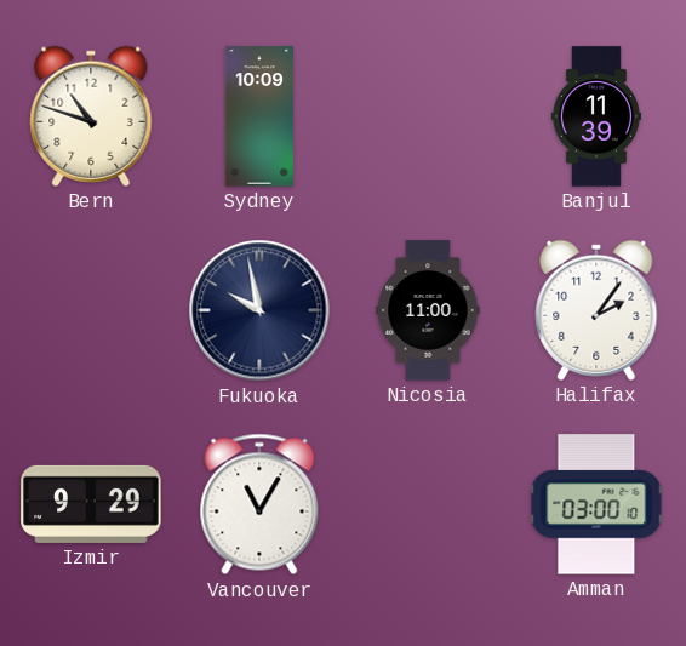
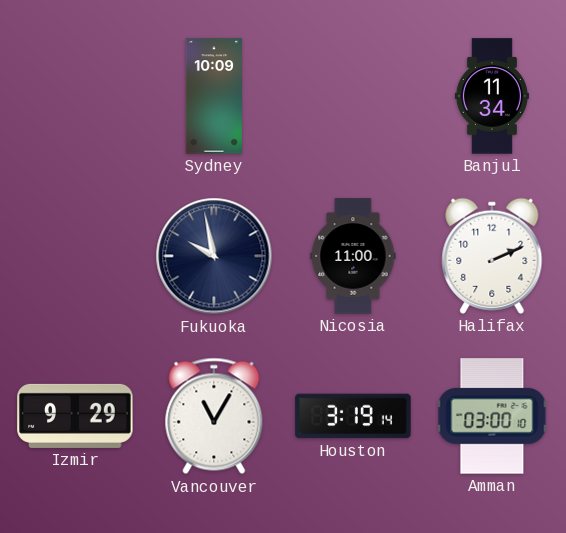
Bern: 10:48 -> none
Banjul: 11:39 -> 11:34
Halifax: 2:06 -> 2:11
Houston: none -> 3:19
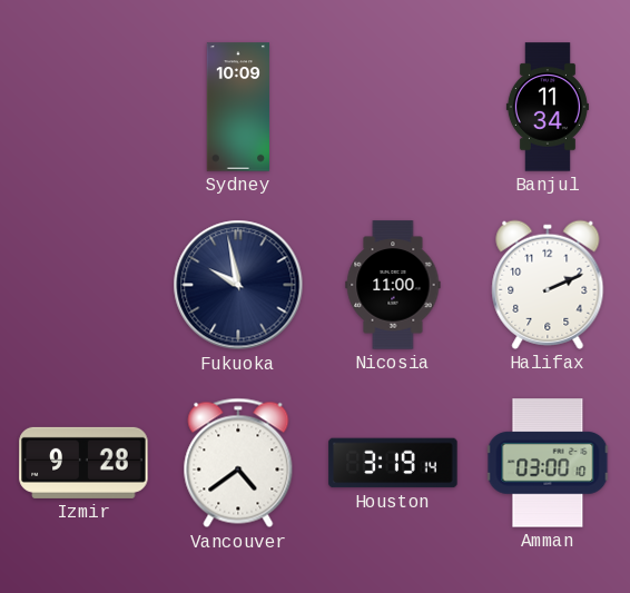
Izmir: 9:29 -> 9:28
Vancouver: 11:05 -> 4:39
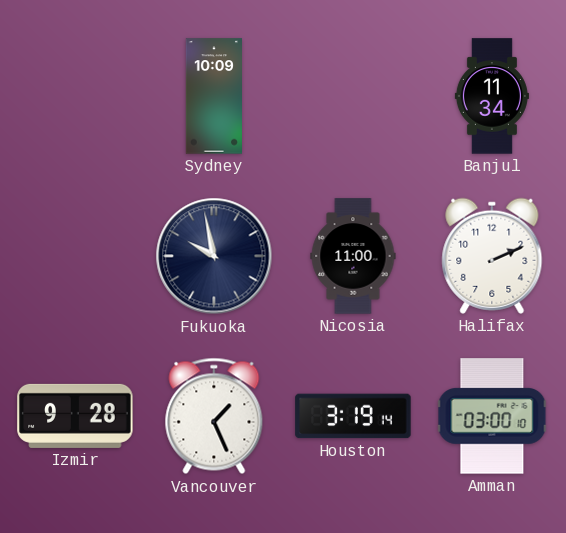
Vancouver: 4:39 -> 1:26
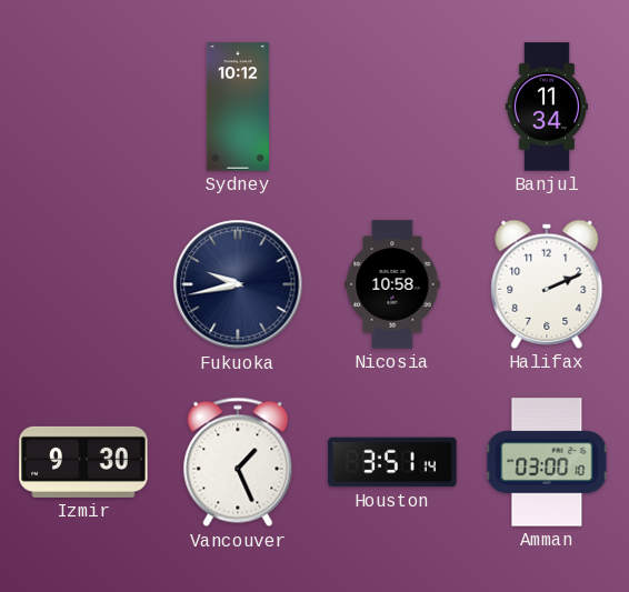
Sydney: 10:09 -> 10:12
Fukuoka: 9:58 -> 9:43
Nicosia: 11:00 -> 10:58
Izmir: 9:28 -> 9:30
Houston: 3:19 -> 3:51
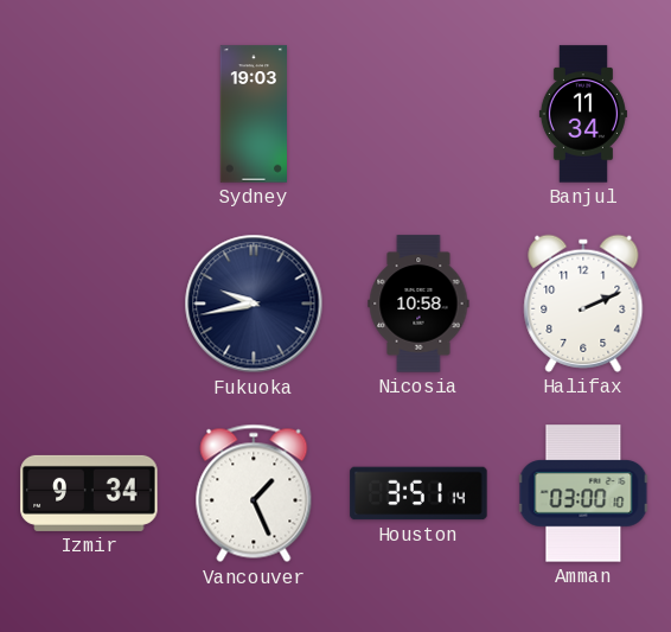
Sydney: 10:12 -> 19:03
Izmir: 9:30 -> 9:34
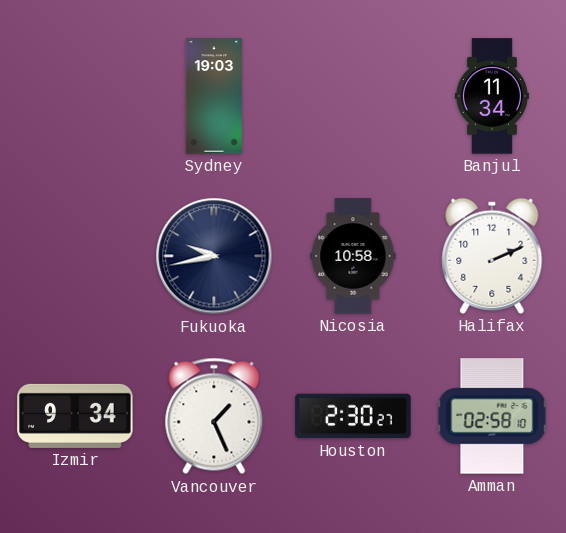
Houston: 3:51 -> 2:30
Amman: 03:00 -> 02:58
